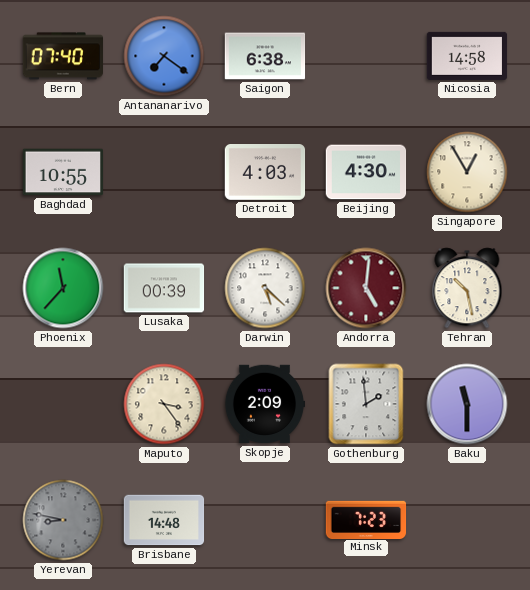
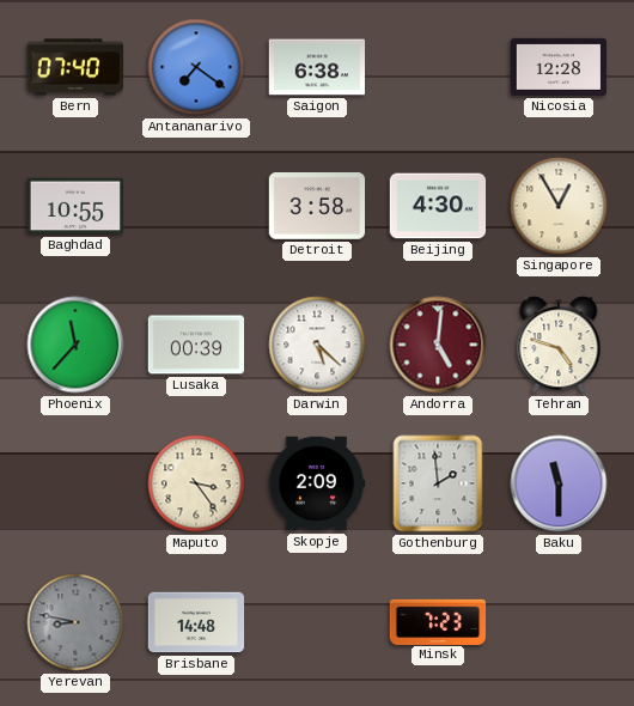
Nicosia: 14:58 -> 12:28
Detroit: 4:03 -> 3:58
Tehran: 10:28 -> 4:48
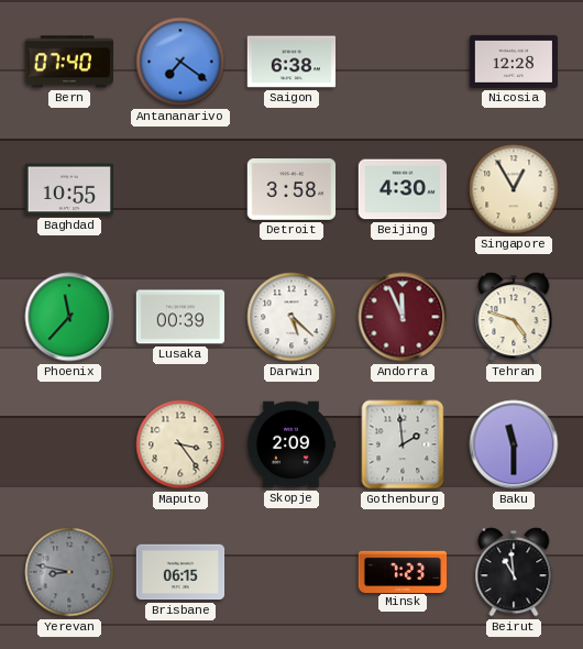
Andorra: 5:01 -> 11:56
Brisbane: 14:48 -> 06:15
Beirut: none -> 10:59
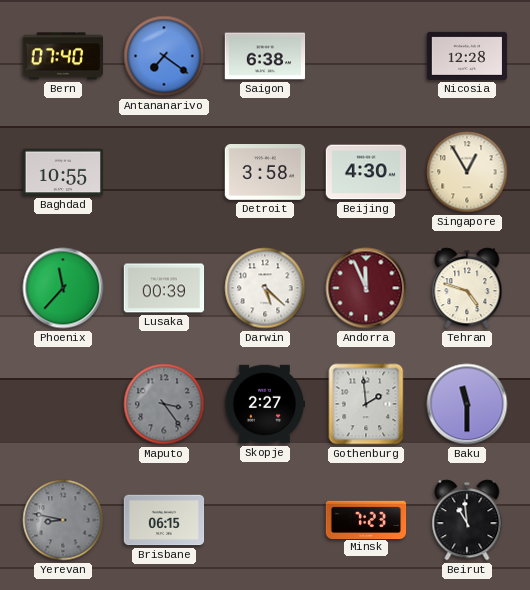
Maputo dial: cream -> grey
Skopje: 2:09 -> 2:27
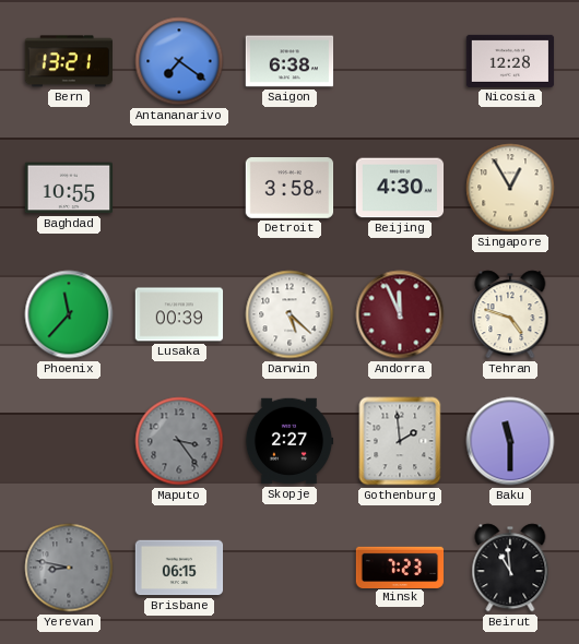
Bern: 07:40 -> 13:21
